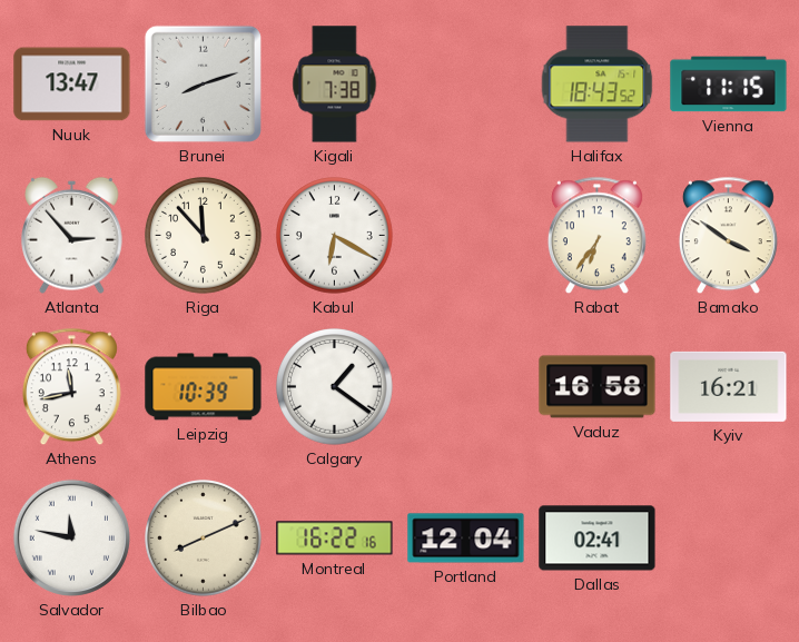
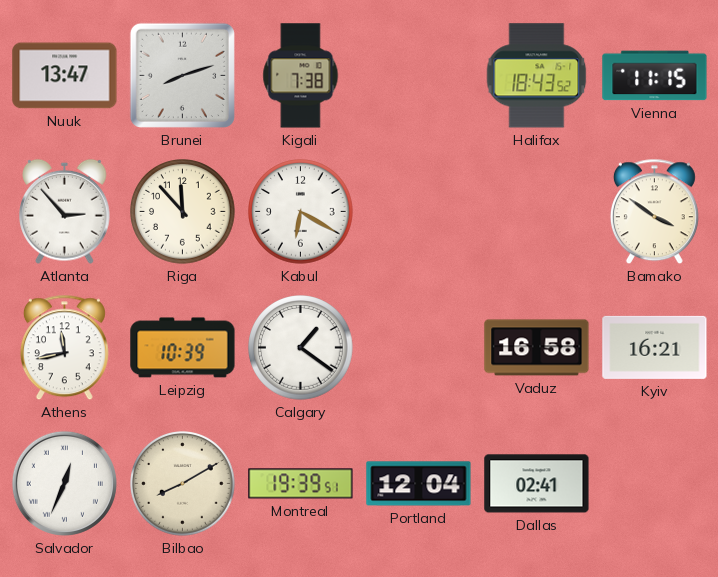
Rabat: 6:36 -> none
Salvador: 11:47 -> 12:34
Bilbao: 8:11 -> 8:10
Montreal: 16:22 -> 19:39
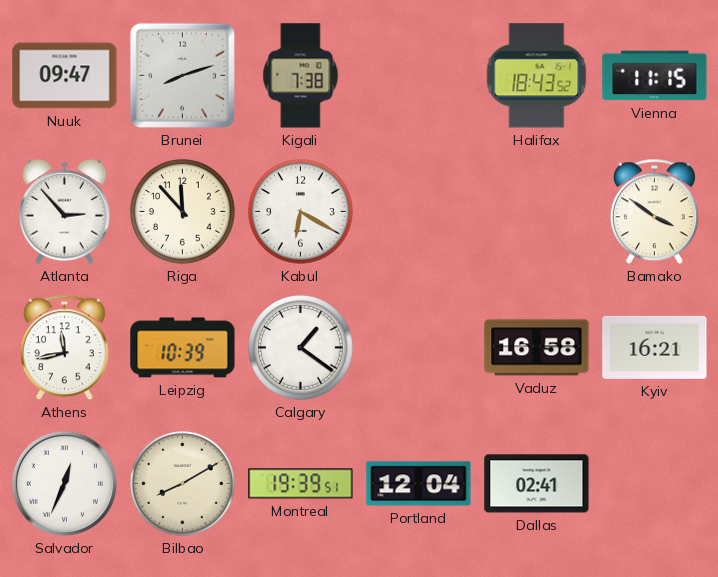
Nuuk: 13:47 -> 09:47
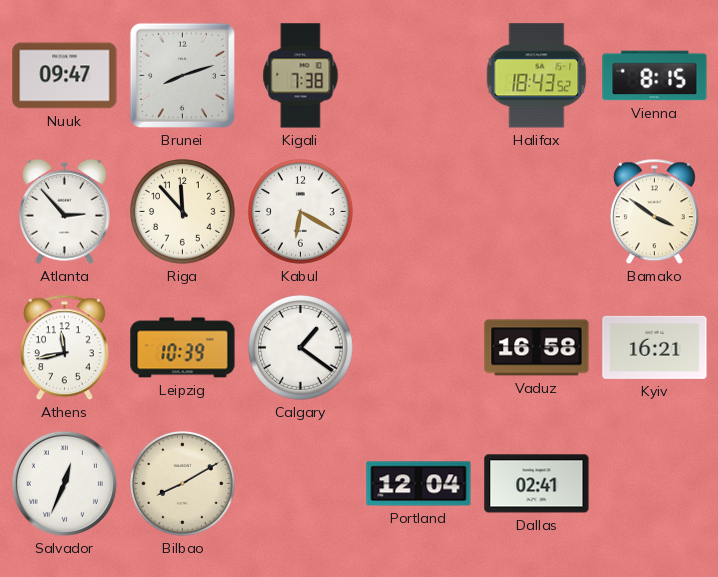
Vienna: 11:15 -> 8:15
Montreal: 19:39 -> none
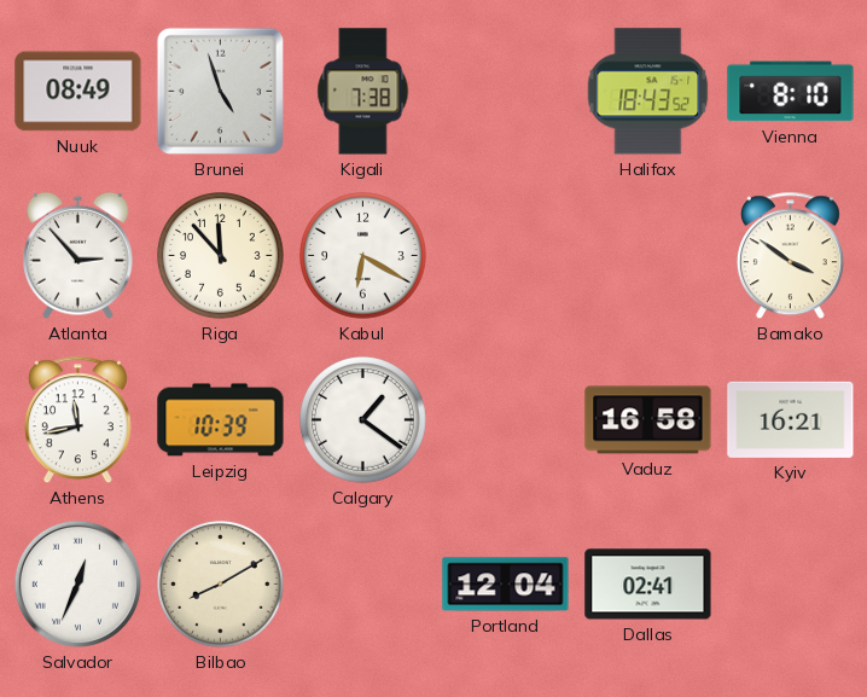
Nuuk: 09:47 -> 08:49
Brunei: 8:12 -> 4:57
Vienna: 8:15 -> 8:10
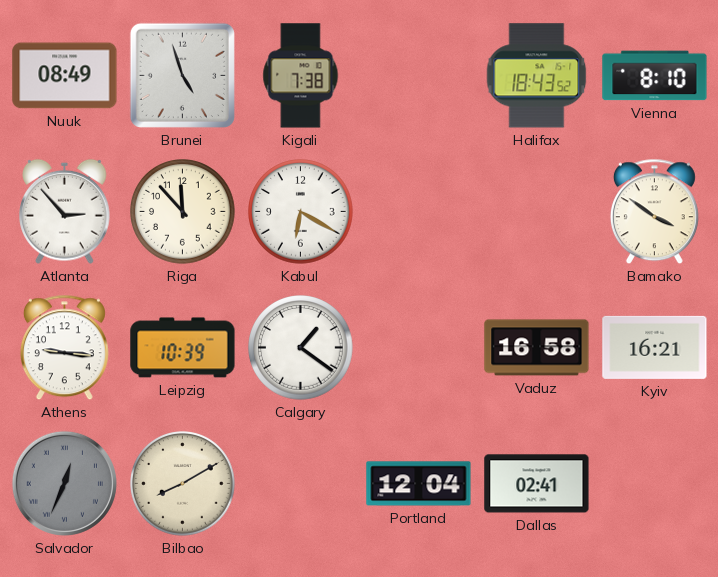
Athens: 11:43 -> 9:16
Salvador dial: white -> grey
